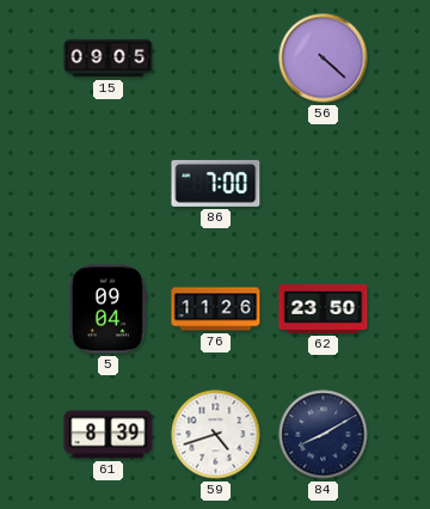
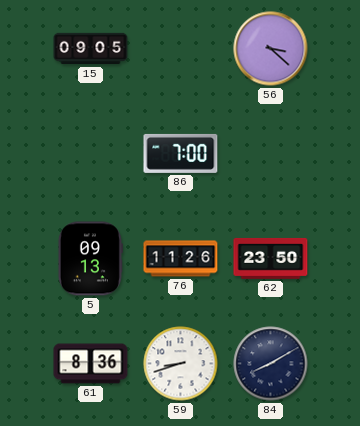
56: 4:22 -> 3:22
5: 09:04 -> 09:13
61: 8:39 -> 8:36
59: 4:42 -> 8:42
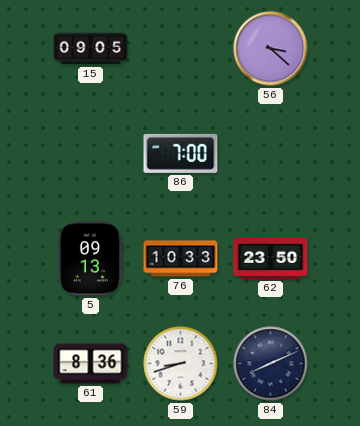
76: 11:26 -> 10:33
84: 8:10 -> 8:11
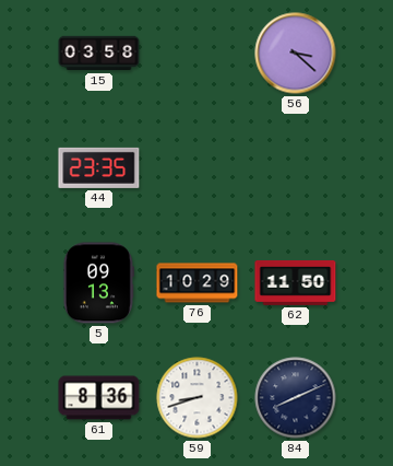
15: 09:05 -> 03:58
44: none -> 23:35
86: 7:00 -> none
76: 10:33 -> 10:29
62: 23:50 -> 11:50
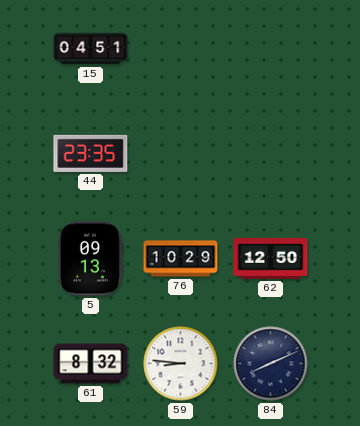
15: 03:58 -> 04:51
56: 3:22 -> none
62: 11:50 -> 12:50
61: 8:36 -> 8:32
59: 8:42 -> 8:46
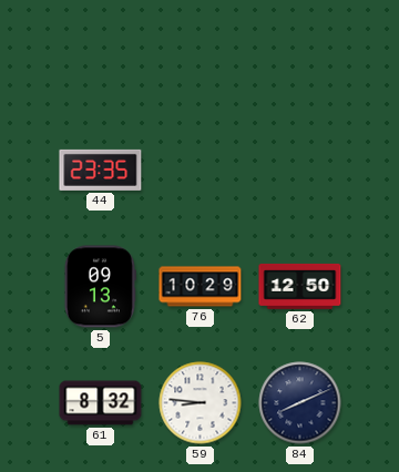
15: 04:51 -> none
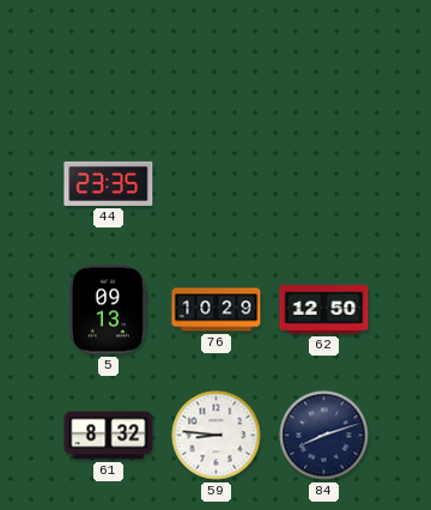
84: 8:11 -> 8:12
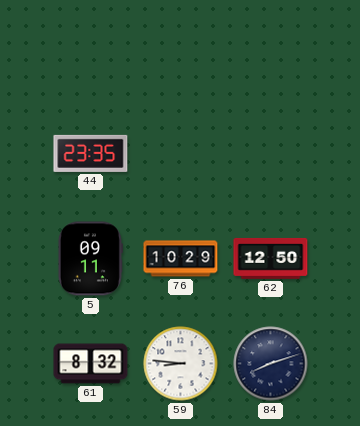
5: 09:13 -> 09:11
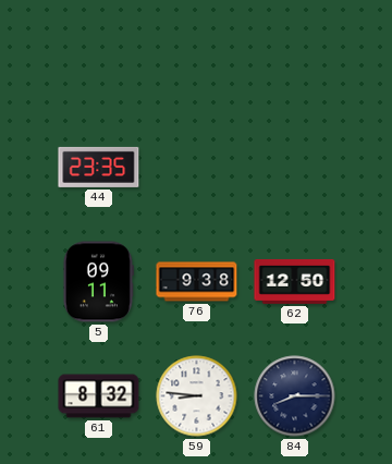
76: 10:29 -> 9:38
84: 8:12 -> 8:15
